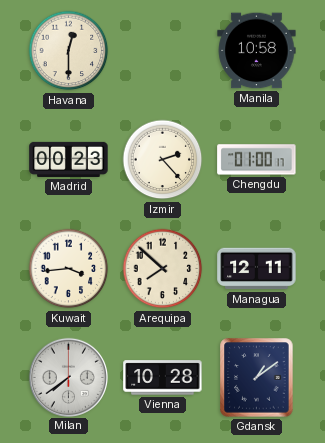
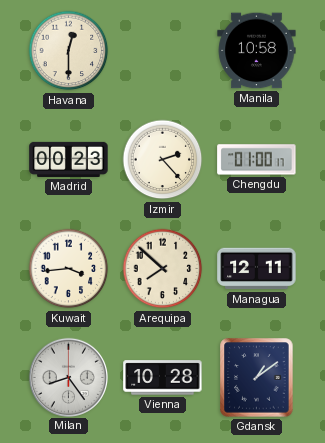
Milan: 7:39 -> 8:24
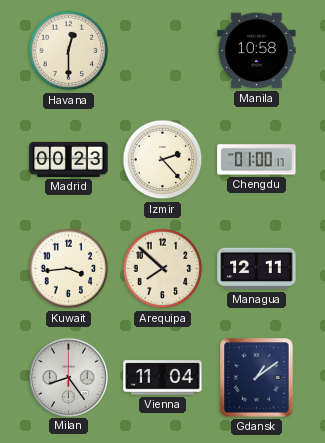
Vienna: 10:28 -> 11:04
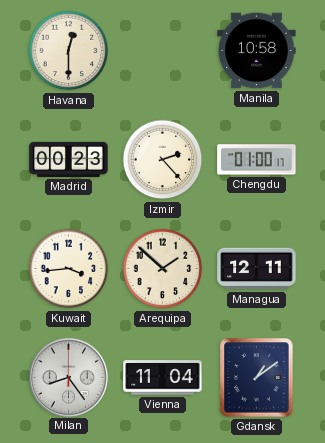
Arequipa: 7:52 -> 1:52
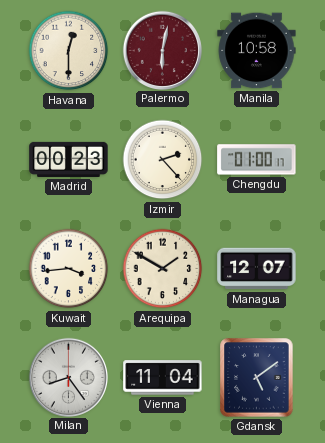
Palermo: none -> 6:02
Arequipa: 1:52 -> 1:50
Managua: 12:11 -> 12:07
Gdansk: 1:09 -> 5:09
